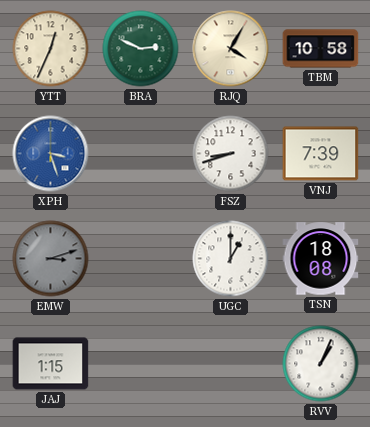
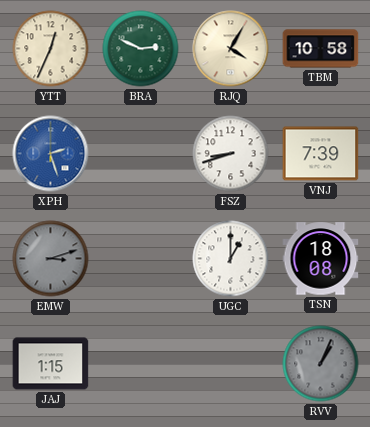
XPH: 3:27 -> 2:27
RVV dial: white -> grey
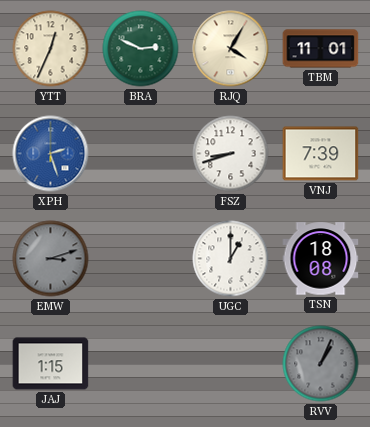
TBM: 10:58 -> 11:01
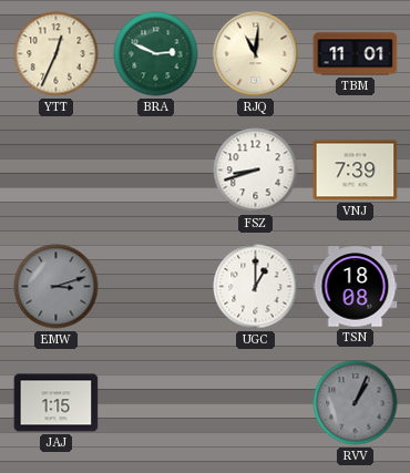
RJQ: 4:05 -> 11:01
XPH: 2:27 -> none
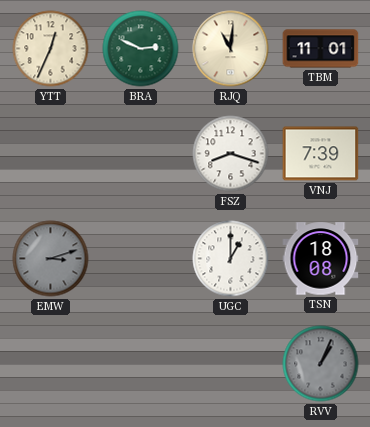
FSZ: 8:42 -> 8:18
JAJ: 1:15 -> none
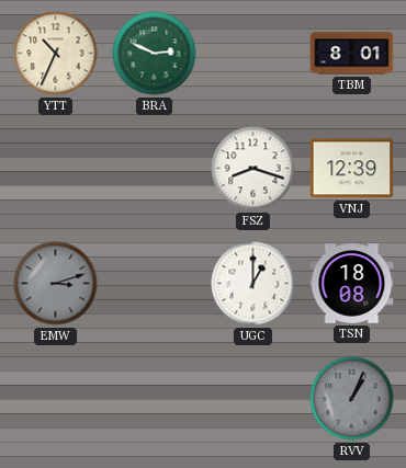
YTT: 12:34 -> 10:34
RJQ: 11:01 -> none
TBM: 11:01 -> 8:01
VNJ: 7:39 -> 12:39
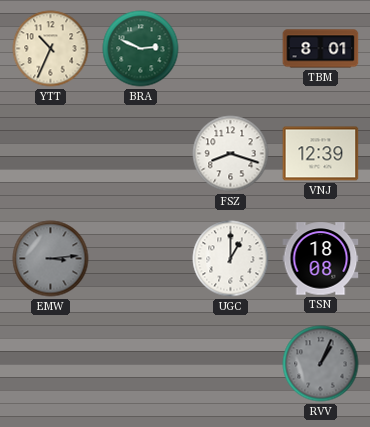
EMW: 3:12 -> 3:14
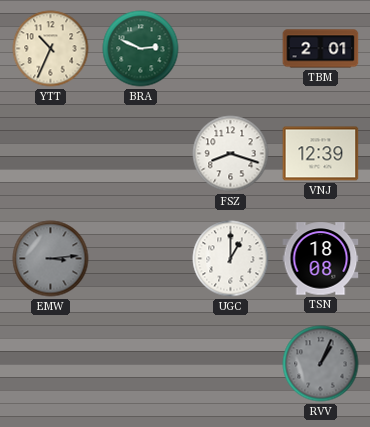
TBM: 8:01 -> 2:01
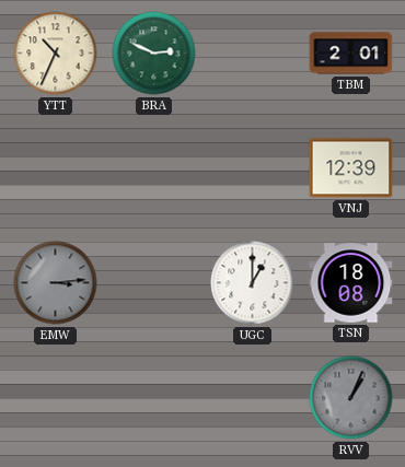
FSZ: 8:18 -> none
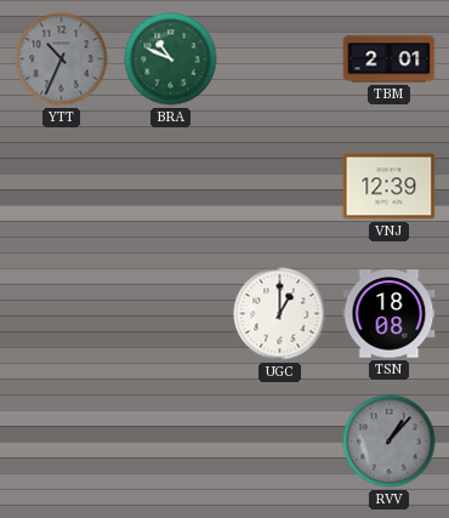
YTT dial: cream -> grey
BRA: 2:49 -> 10:49
EMW: 3:14 -> none
RVV: 1:04 -> 1:07
